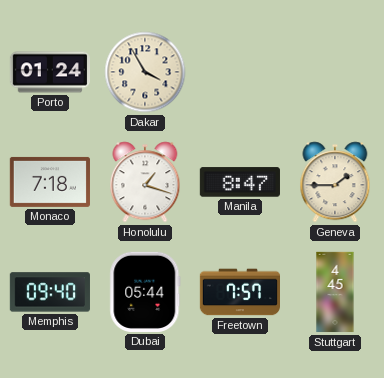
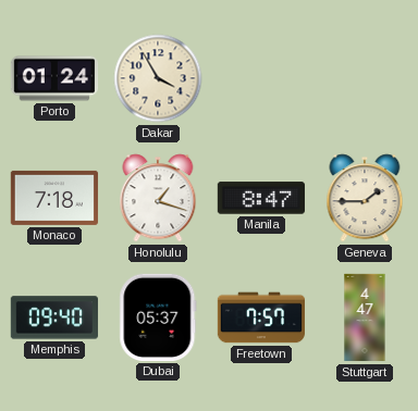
Dubai: 05:44 -> 05:37
Stuttgart: 4:45 -> 4:47
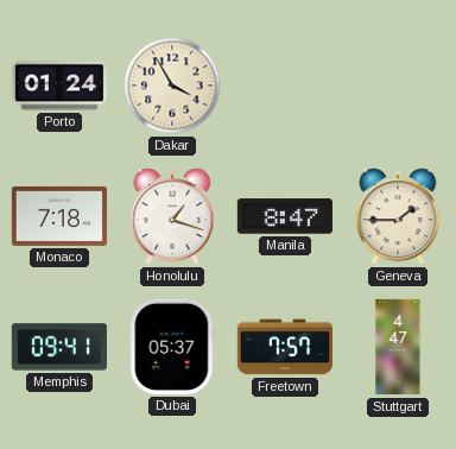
Memphis: 09:40 -> 09:41
